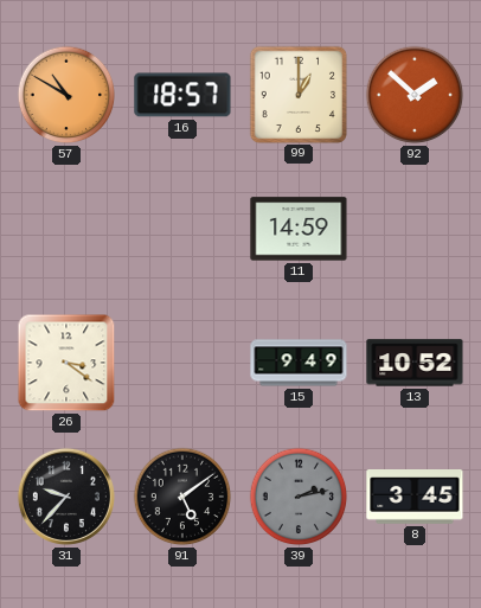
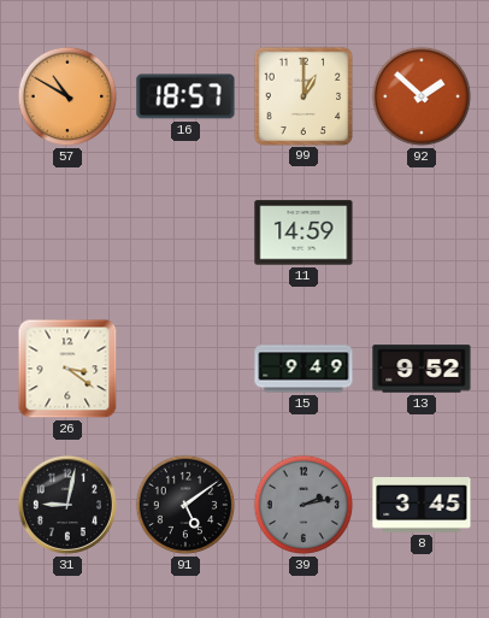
13: 10:52 -> 9:52
31: 9:37 -> 9:02
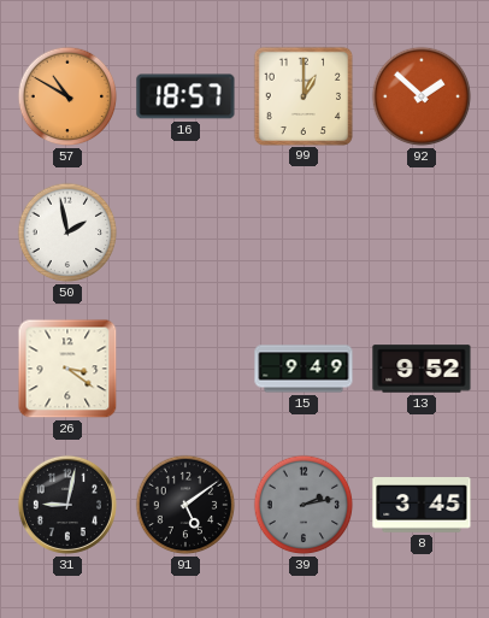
50: none -> 1:58
11: 14:59 -> none
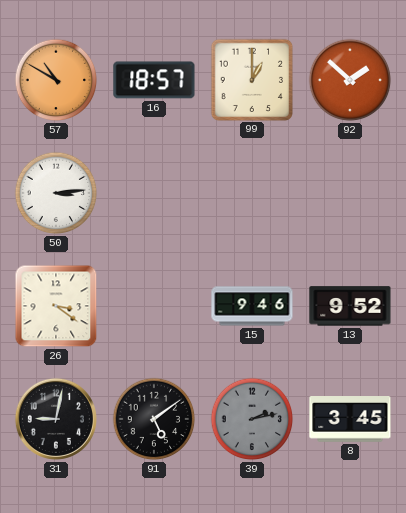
50: 1:58 -> 3:14
15: 9:49 -> 9:46
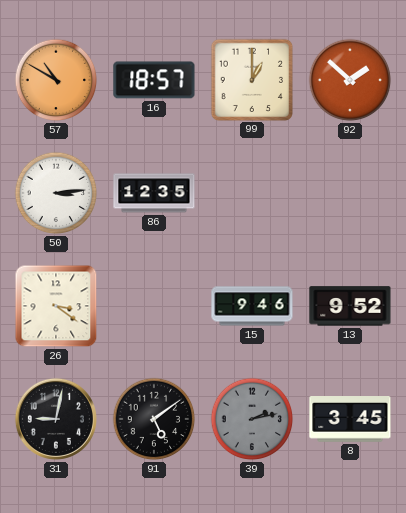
86: none -> 12:35
